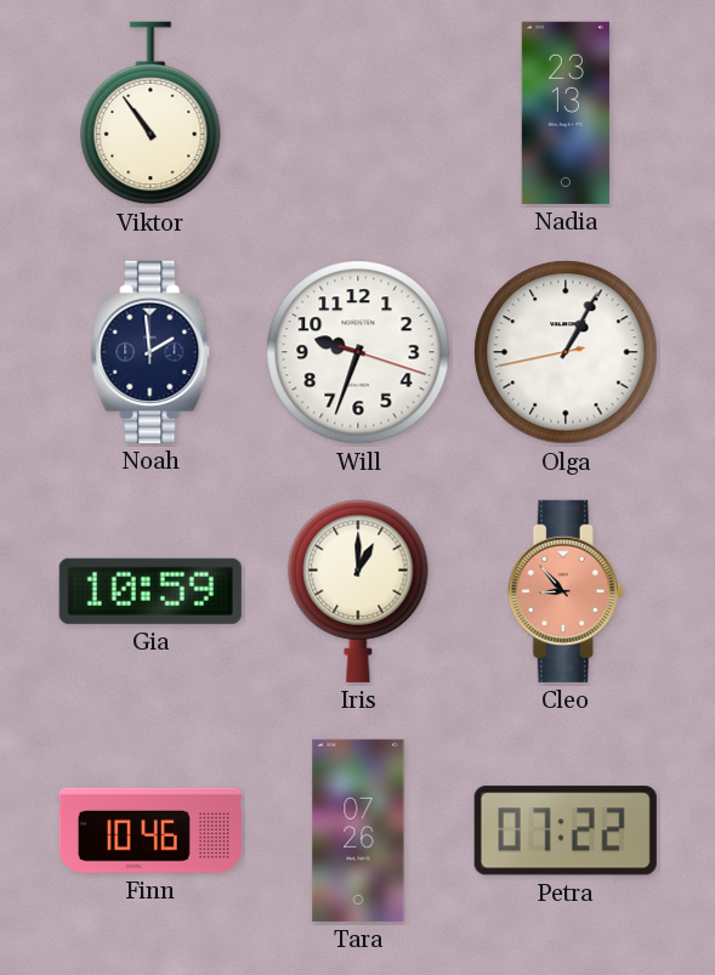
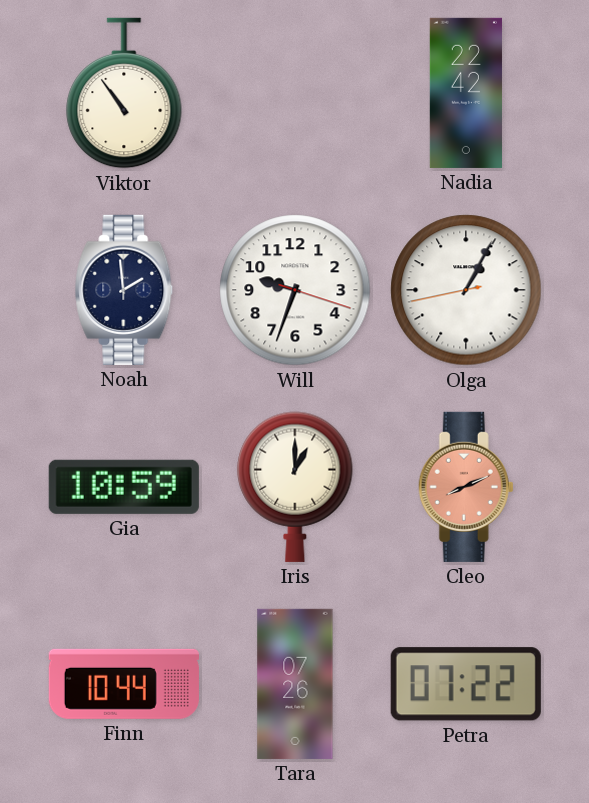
Nadia: 23:13 -> 22:42
Cleo: 8:53 -> 8:11
Finn: 10:46 -> 10:44
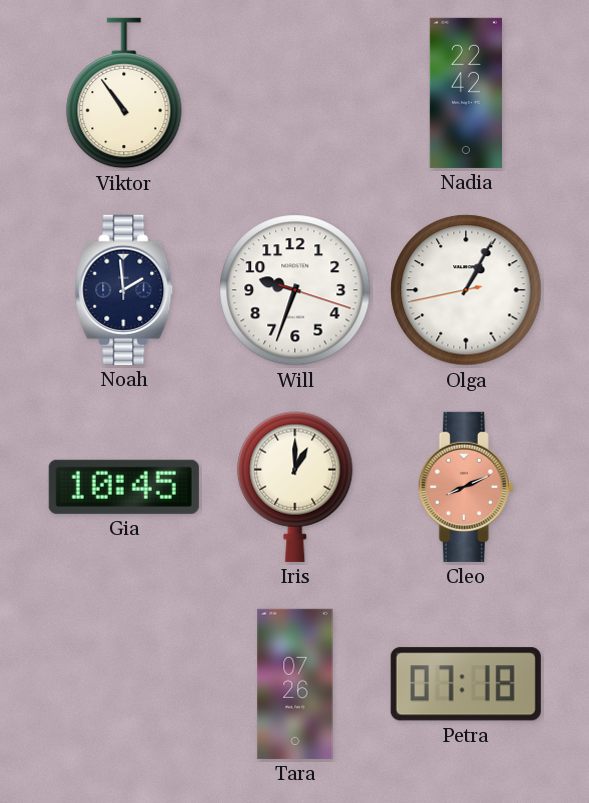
Gia: 10:59 -> 10:45
Finn: 10:44 -> none
Petra: 07:22 -> 07:18
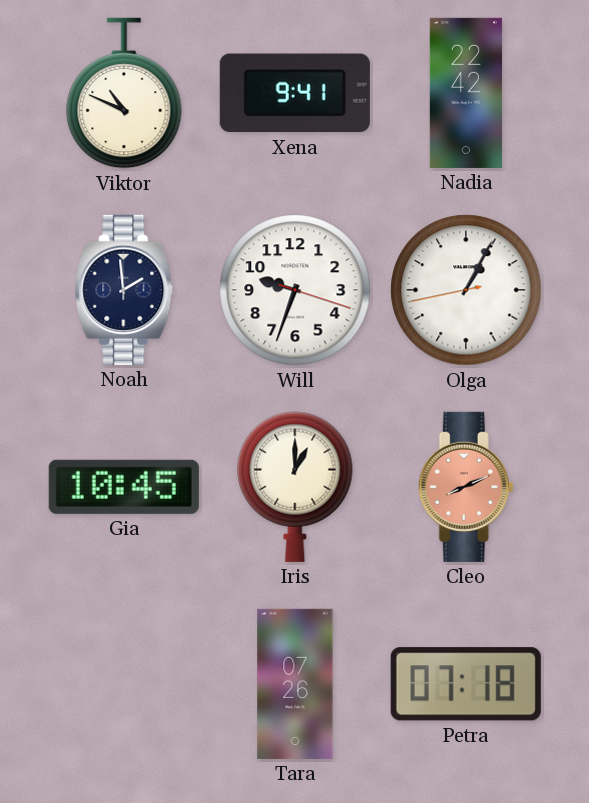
Viktor: 10:54 -> 10:49
Xena: none -> 9:41
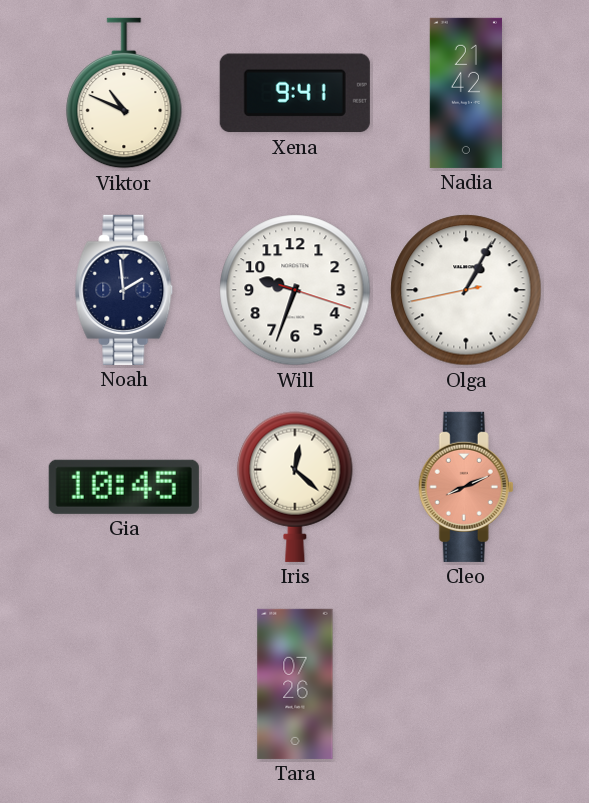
Nadia: 22:42 -> 21:42
Iris: 1:00 -> 12:22
Petra: 07:18 -> none
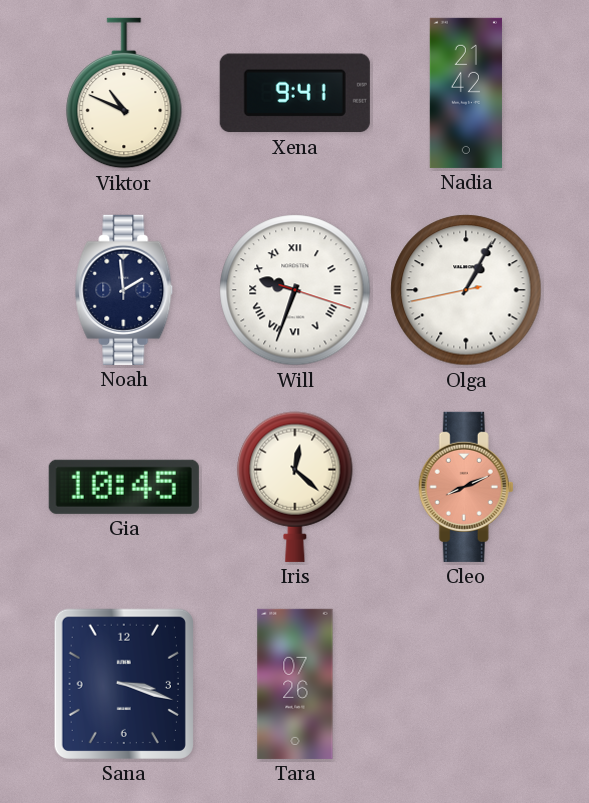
Will numerals: Arabic -> Roman
Sana: none -> 3:18
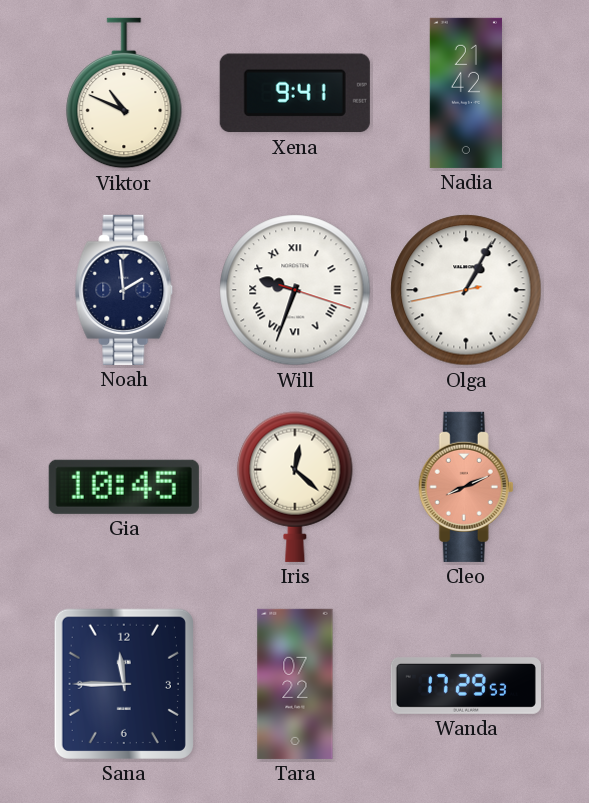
Sana: 3:18 -> 11:45
Tara: 07:26 -> 07:22
Wanda: none -> 17:29
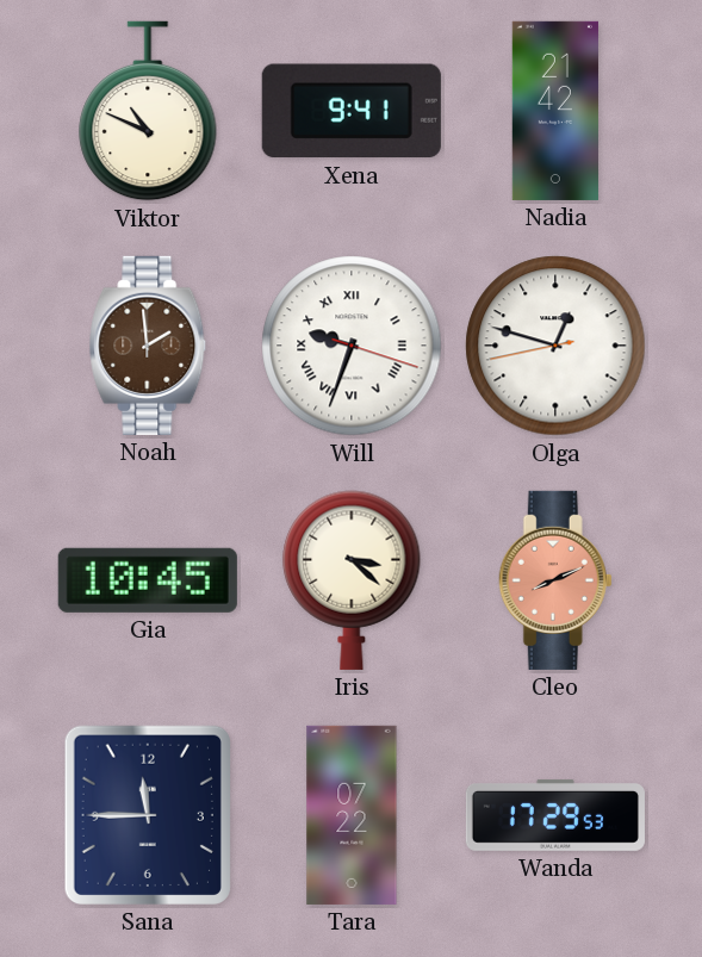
Noah dial: navy -> brown
Olga: 1:04 -> 12:47
Iris: 12:22 -> 3:22
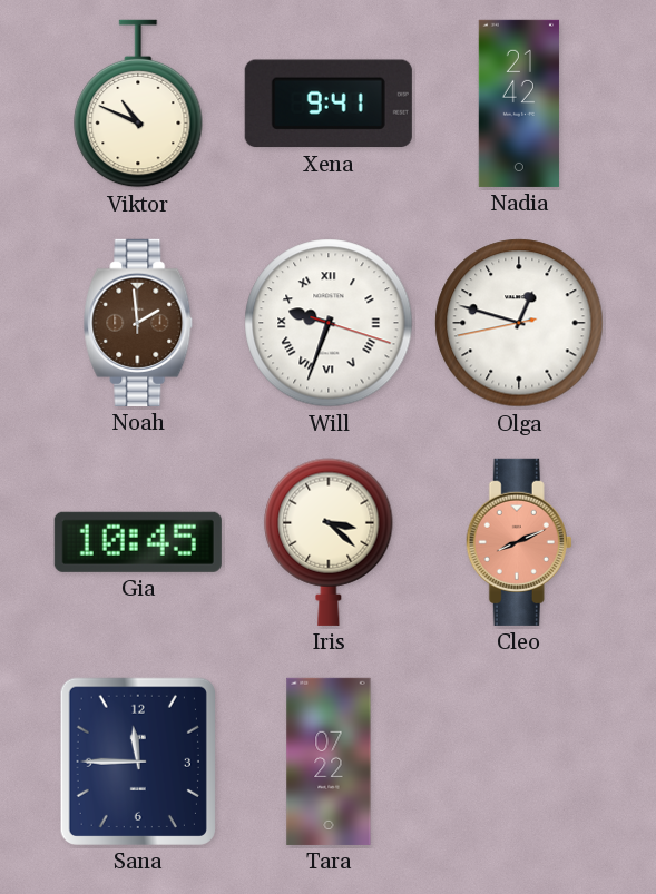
Wanda: 17:29 -> none
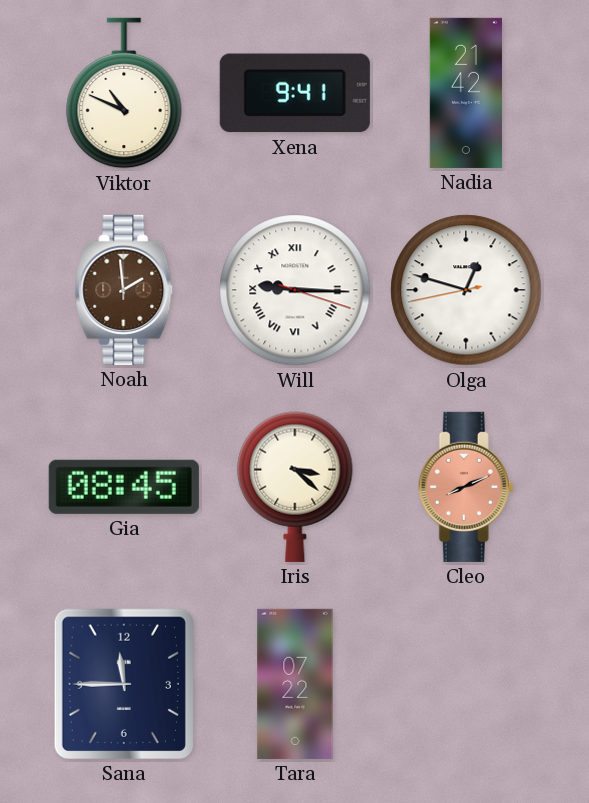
Will: 9:33 -> 9:15
Gia: 10:45 -> 08:45
